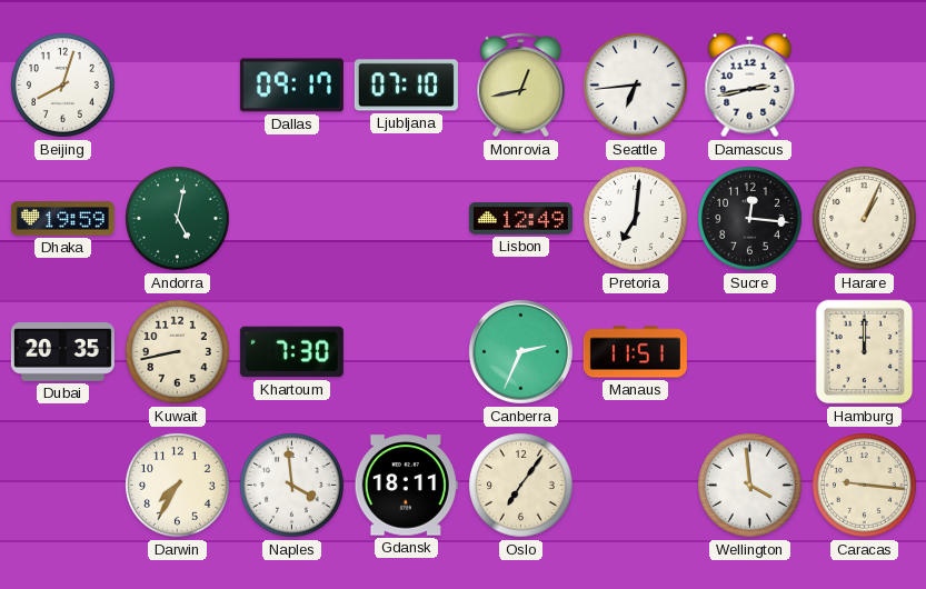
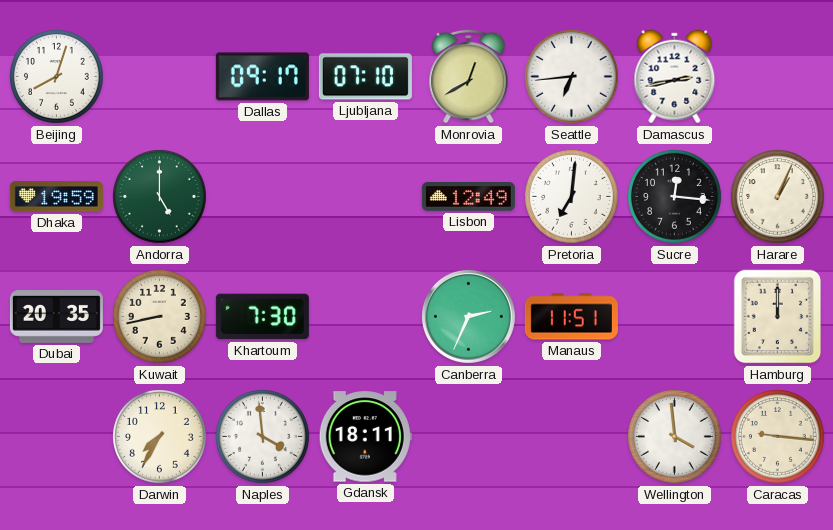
Monrovia: 12:43 -> 12:40
Andorra: 5:02 -> 5:00
Oslo: 7:06 -> none
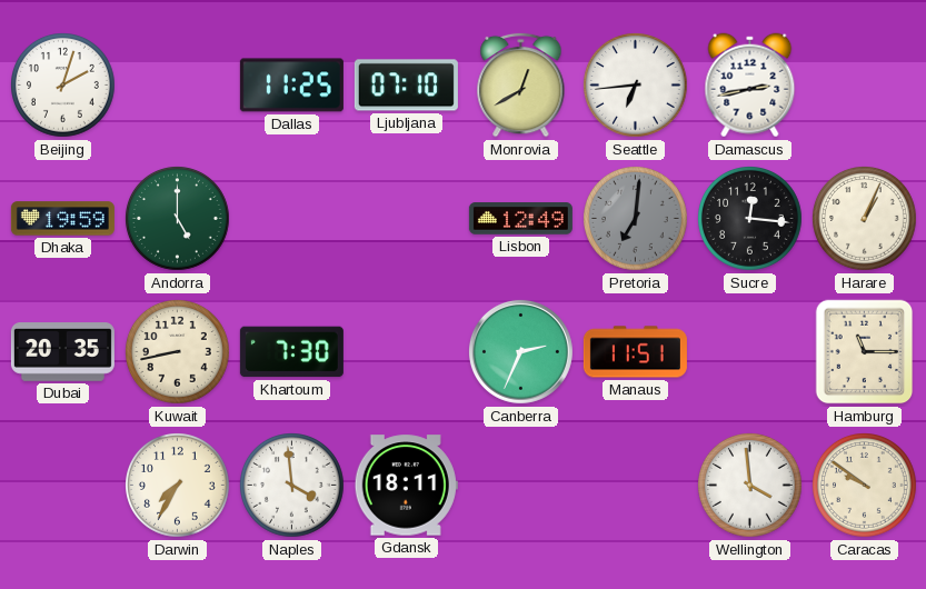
Beijing: 8:03 -> 2:03
Dallas: 09:17 -> 11:25
Pretoria dial: white -> grey
Hamburg: 12:00 -> 11:15
Caracas: 9:16 -> 9:51
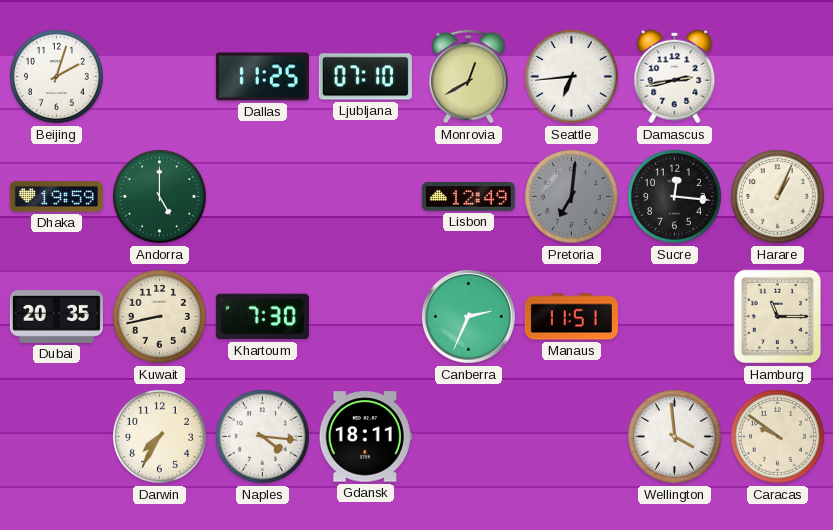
Naples: 3:59 -> 4:16
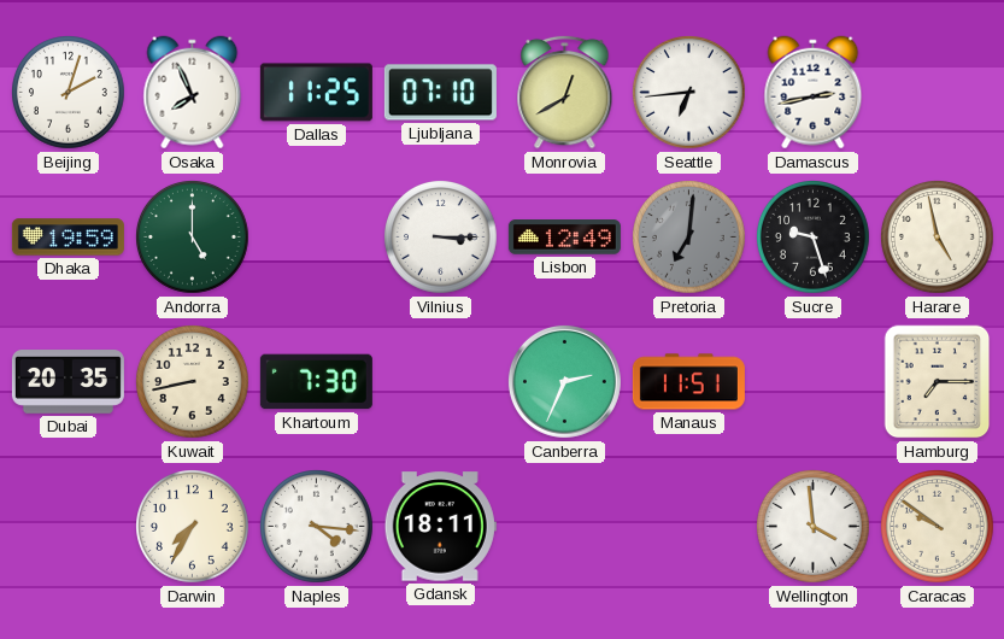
Osaka: none -> 7:56
Vilnius: none -> 3:15
Sucre: 12:16 -> 9:27
Harare: 1:04 -> 4:58
Hamburg: 11:15 -> 7:15
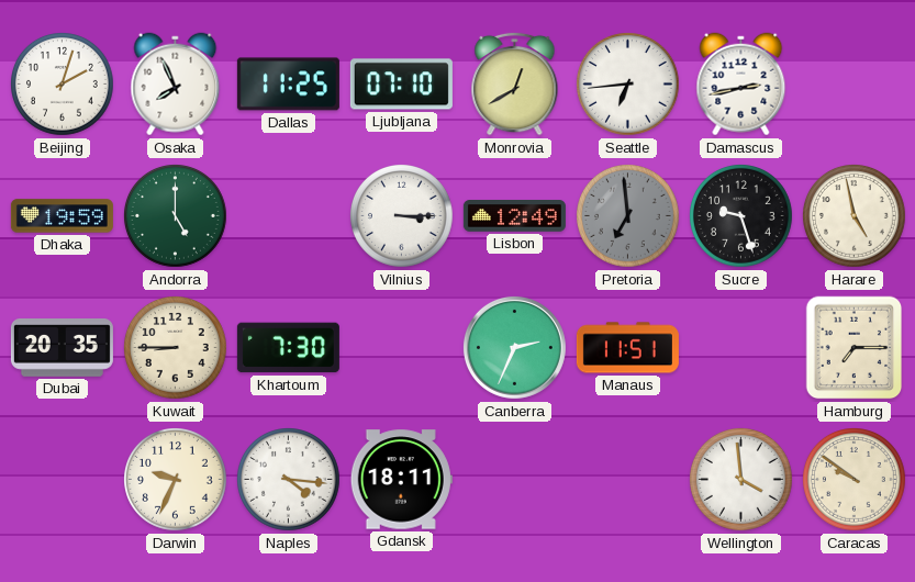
Pretoria: 7:01 -> 6:59
Kuwait: 8:43 -> 8:45
Darwin: 7:35 -> 9:34
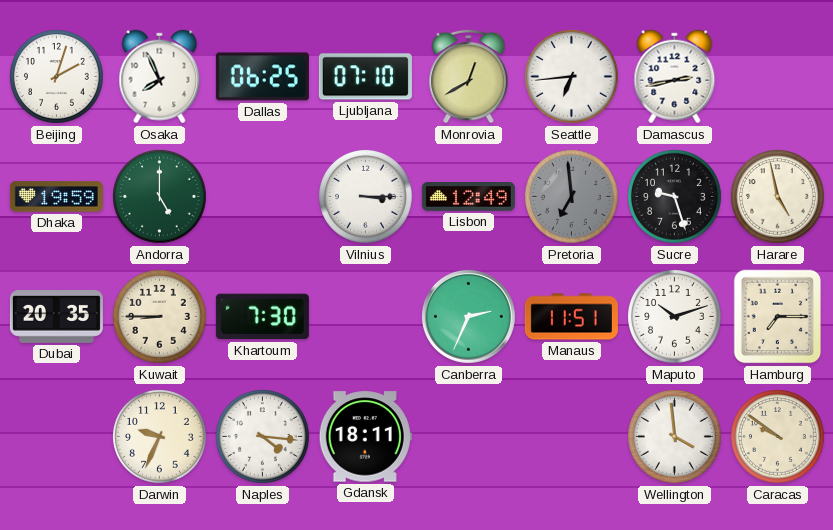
Dallas: 11:25 -> 06:25
Maputo: none -> 10:12
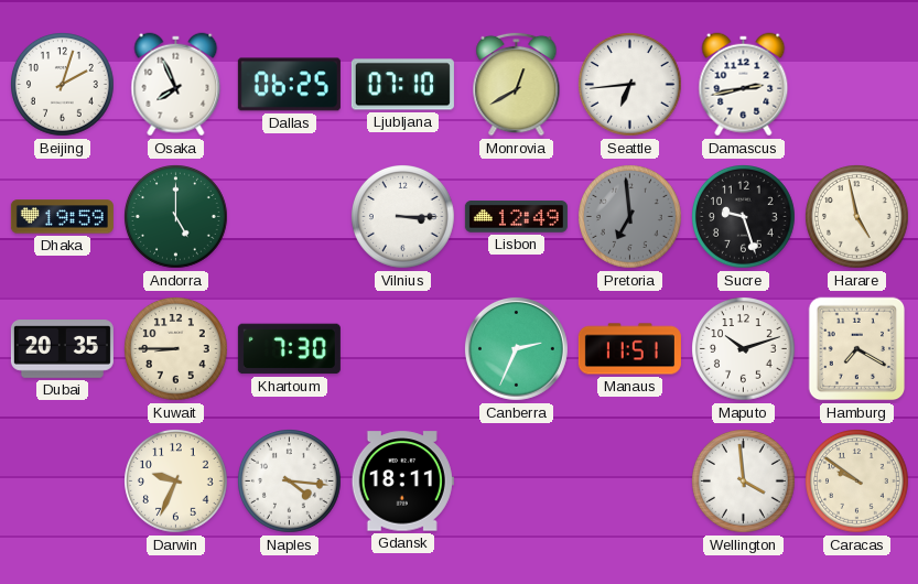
Hamburg: 7:15 -> 7:20
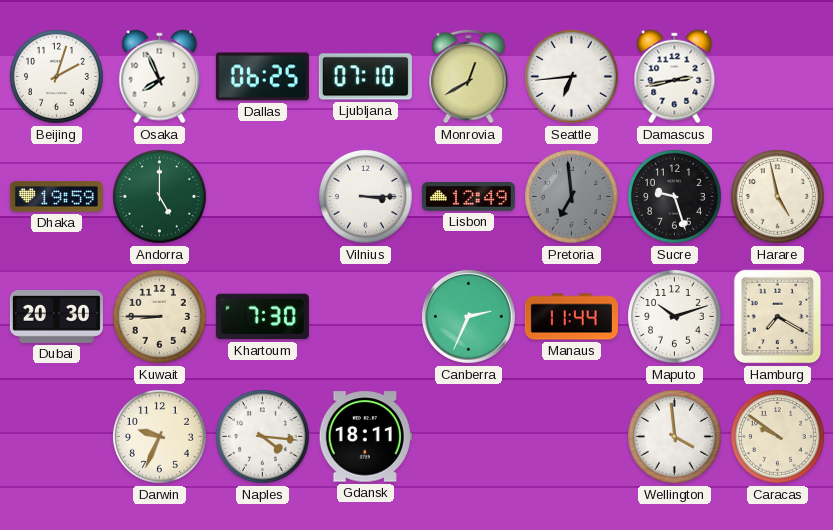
Dubai: 20:35 -> 20:30
Manaus: 11:51 -> 11:44
